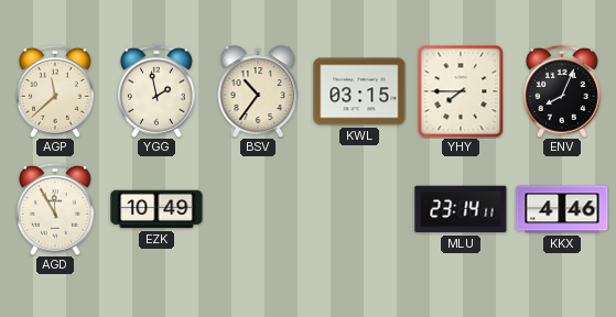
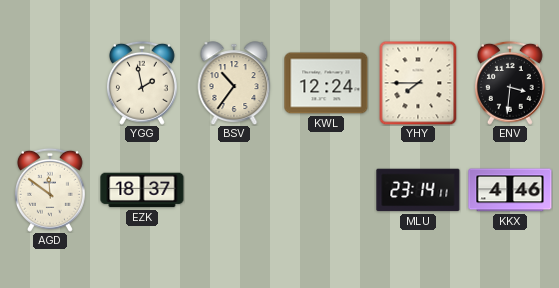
AGP: 11:38 -> none
KWL: 03:15 -> 12:24
ENV: 8:04 -> 3:31
AGD: 11:55 -> 11:51
EZK: 10:49 -> 18:37
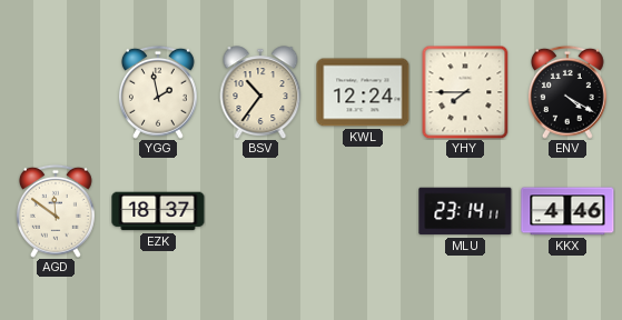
ENV: 3:31 -> 4:20
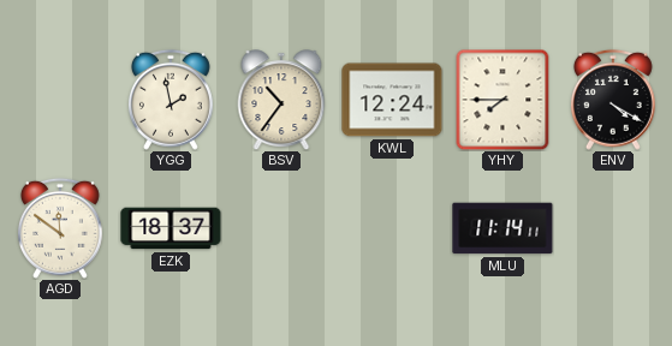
MLU: 23:14 -> 11:14
KKX: 4:46 -> none
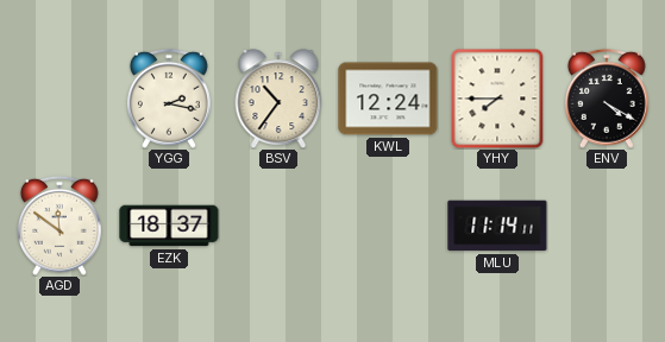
YGG: 1:58 -> 2:17
